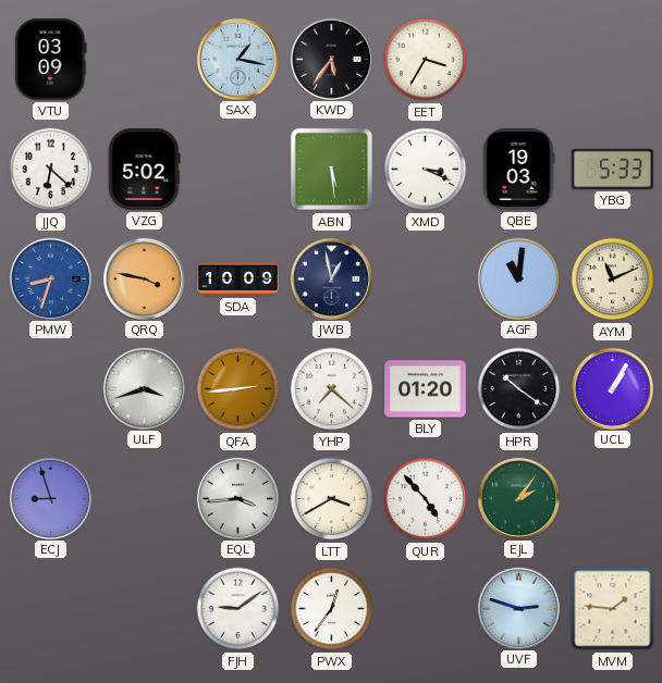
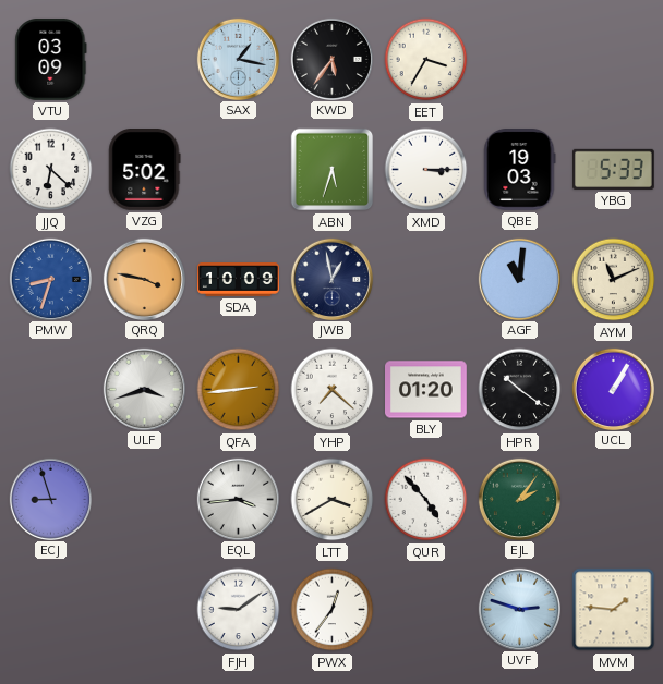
ABN: 5:29 -> 5:33
XMD: 3:19 -> 3:15
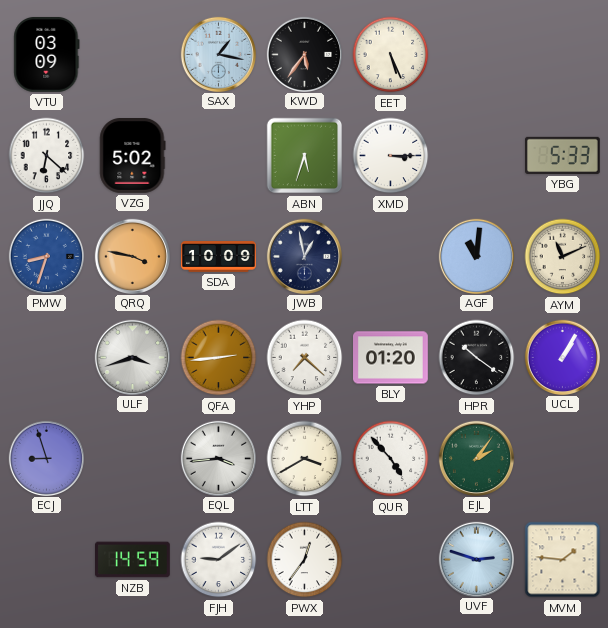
EET: 3:35 -> 5:26
QBE: 19:03 -> none
NZB: none -> 14:59
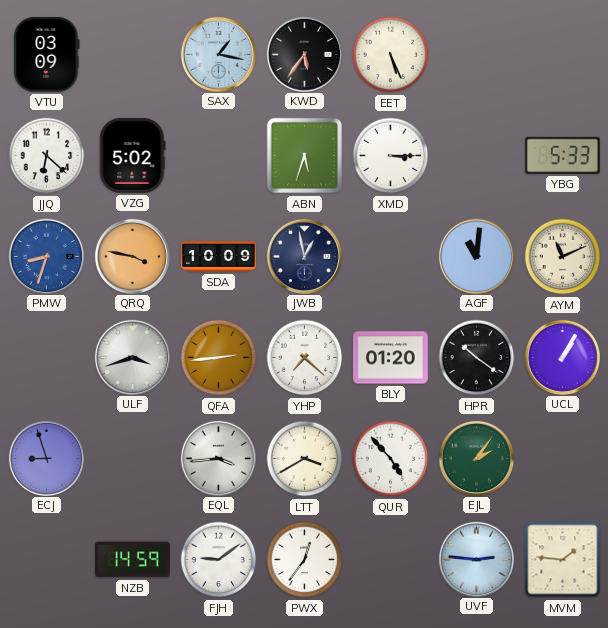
UVF: 2:48 -> 2:46
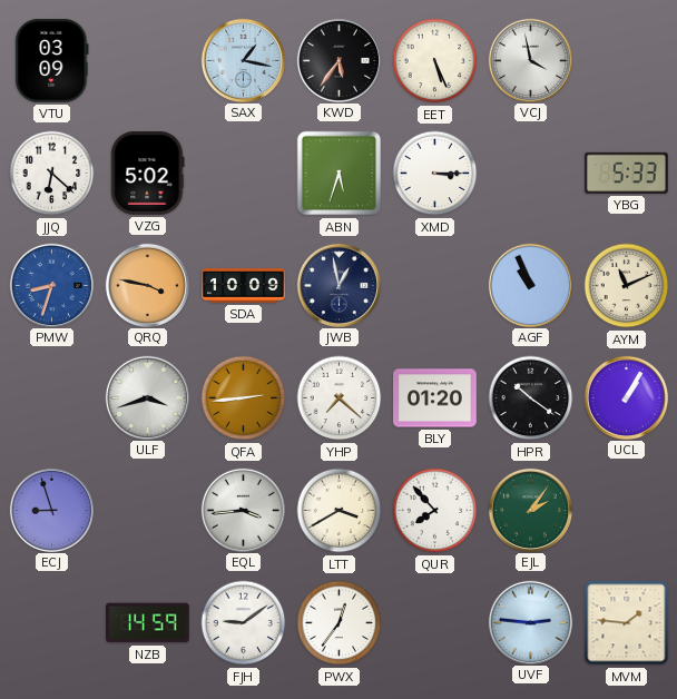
VCJ: none -> 3:58
AGF: 11:01 -> 10:56
QUR: 4:53 -> 7:53
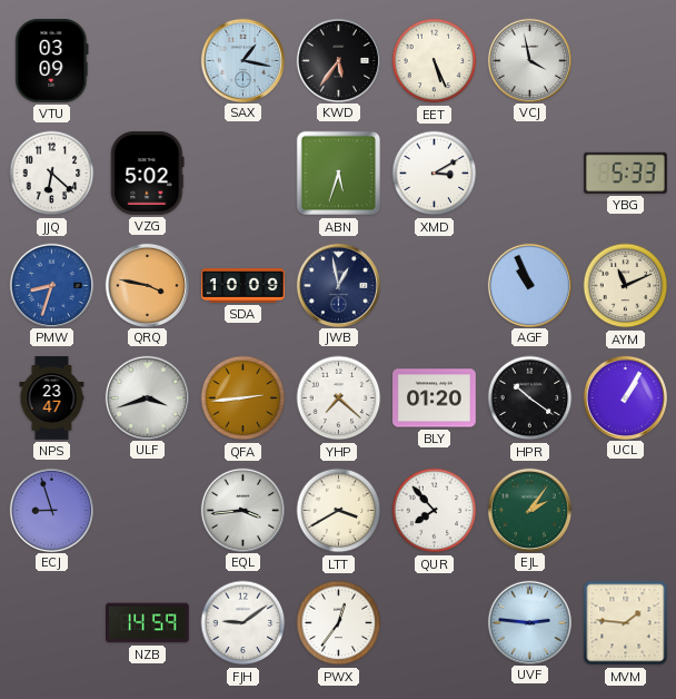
XMD: 3:15 -> 3:10
NPS: none -> 23:47
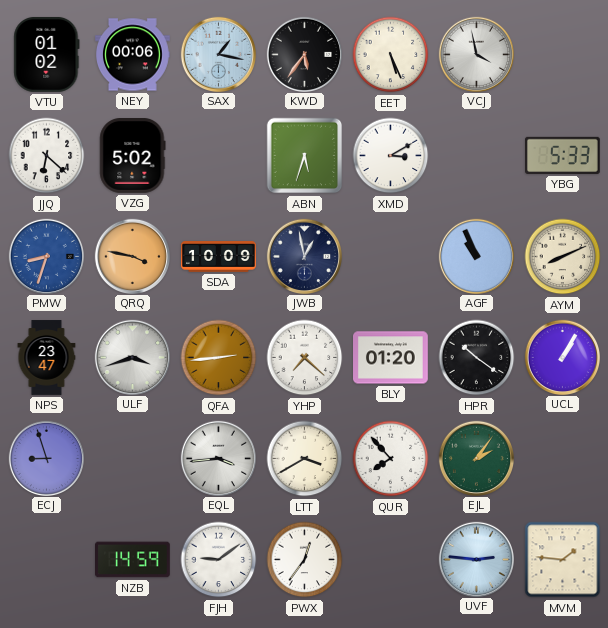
VTU: 03:09 -> 01:02
NEY: none -> 00:06
AYM: 11:11 -> 8:11
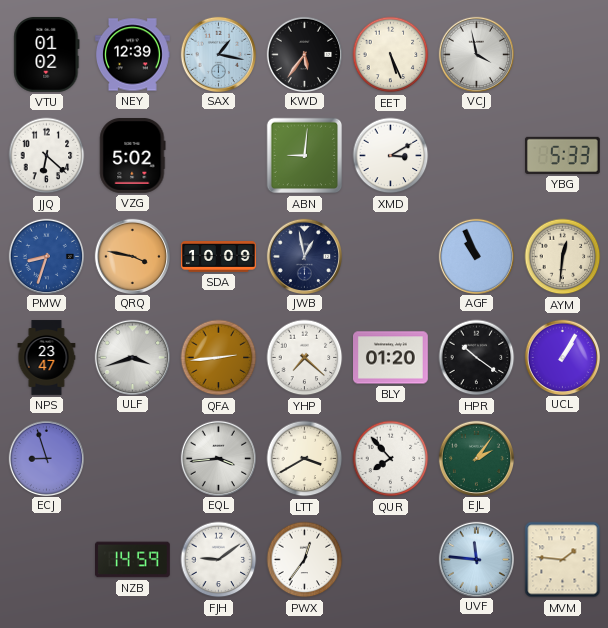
NEY: 00:06 -> 12:39
ABN: 5:33 -> 9:01
AYM: 8:11 -> 12:31
UVF: 2:46 -> 11:46
